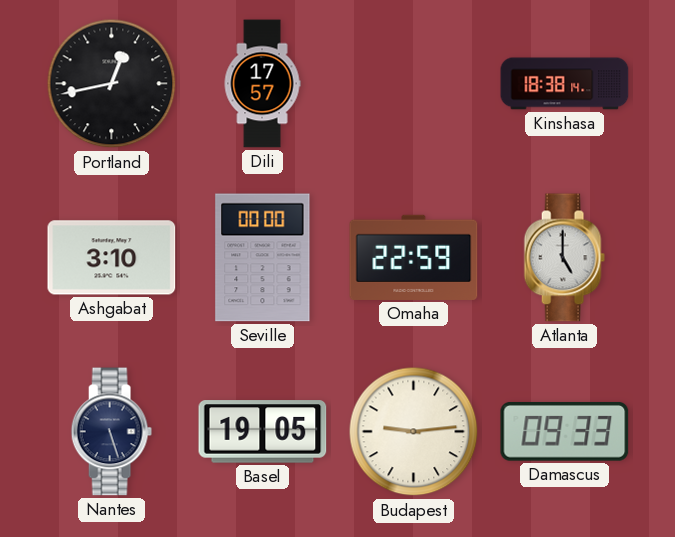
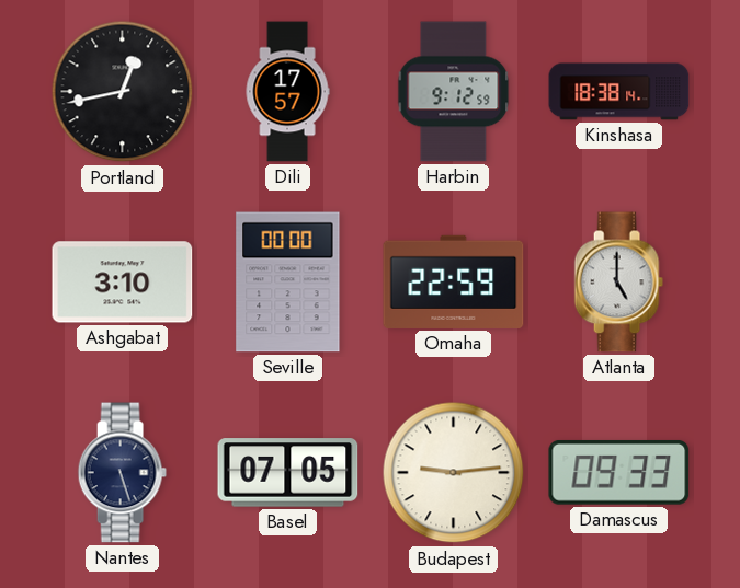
Harbin: none -> 9:12
Basel: 19:05 -> 07:05
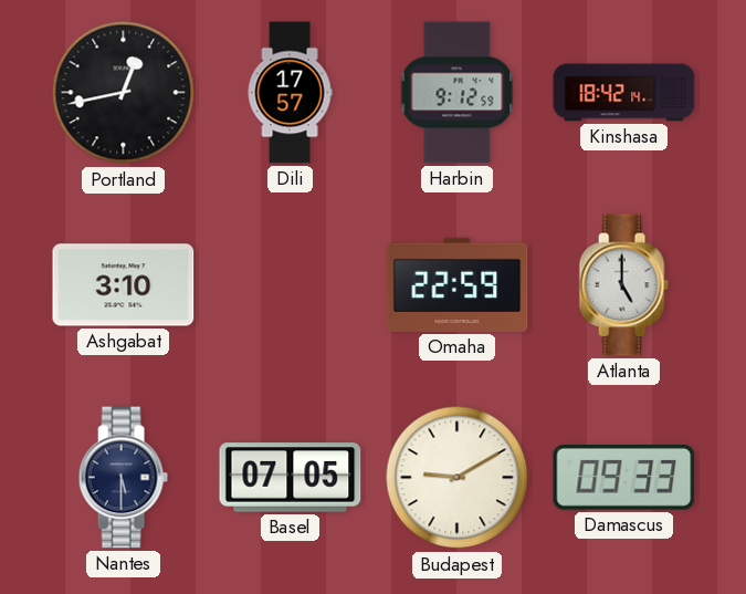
Kinshasa: 18:38 -> 18:42
Seville: 00:00 -> none
Nantes: 5:27 -> 5:30
Budapest: 9:14 -> 9:10
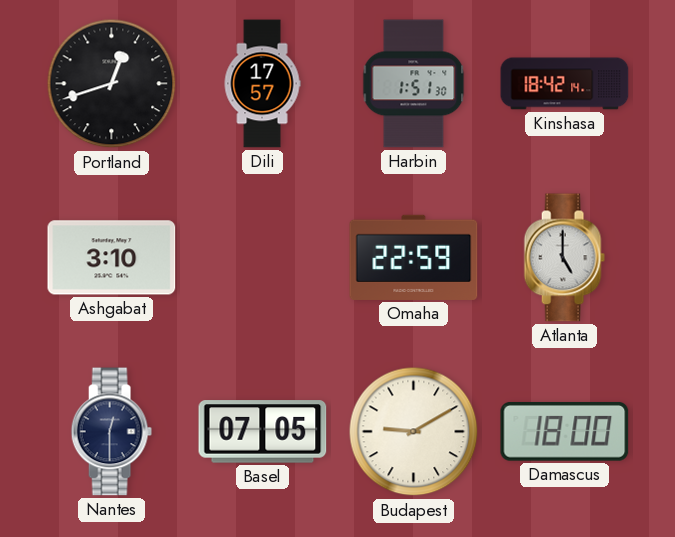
Portland: 12:43 -> 12:42
Harbin: 9:12 -> 1:51
Nantes: 5:30 -> 12:30
Damascus: 09:33 -> 18:00
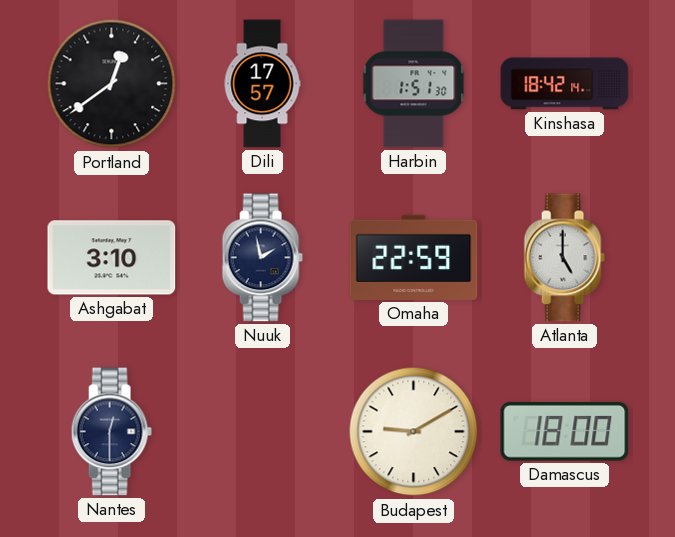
Portland: 12:42 -> 12:39
Nuuk: none -> 1:58
Basel: 07:05 -> none
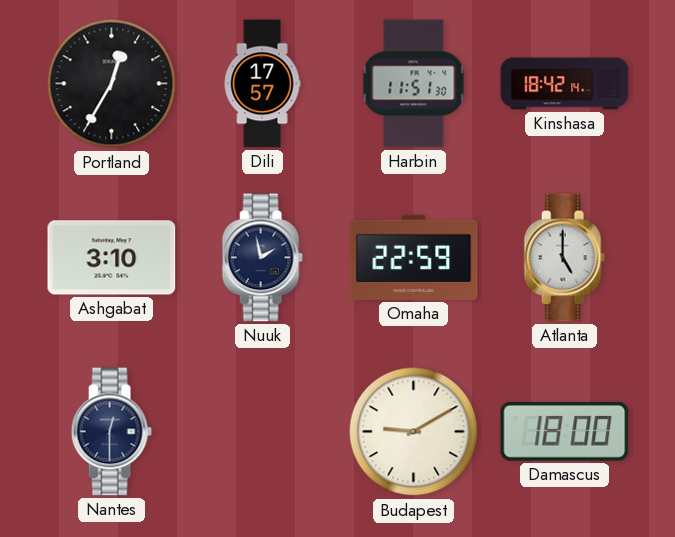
Portland: 12:39 -> 12:35
Harbin: 1:51 -> 11:51
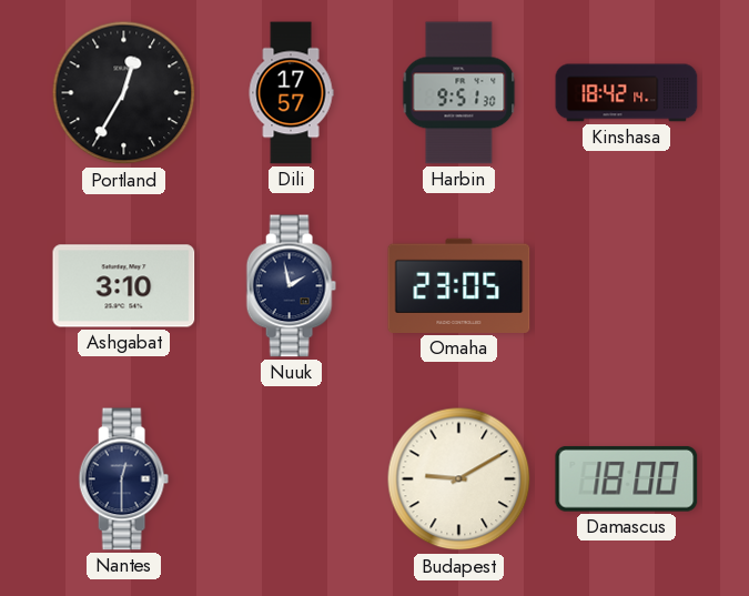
Harbin: 11:51 -> 9:51
Omaha: 22:59 -> 23:05
Atlanta: 5:00 -> none
